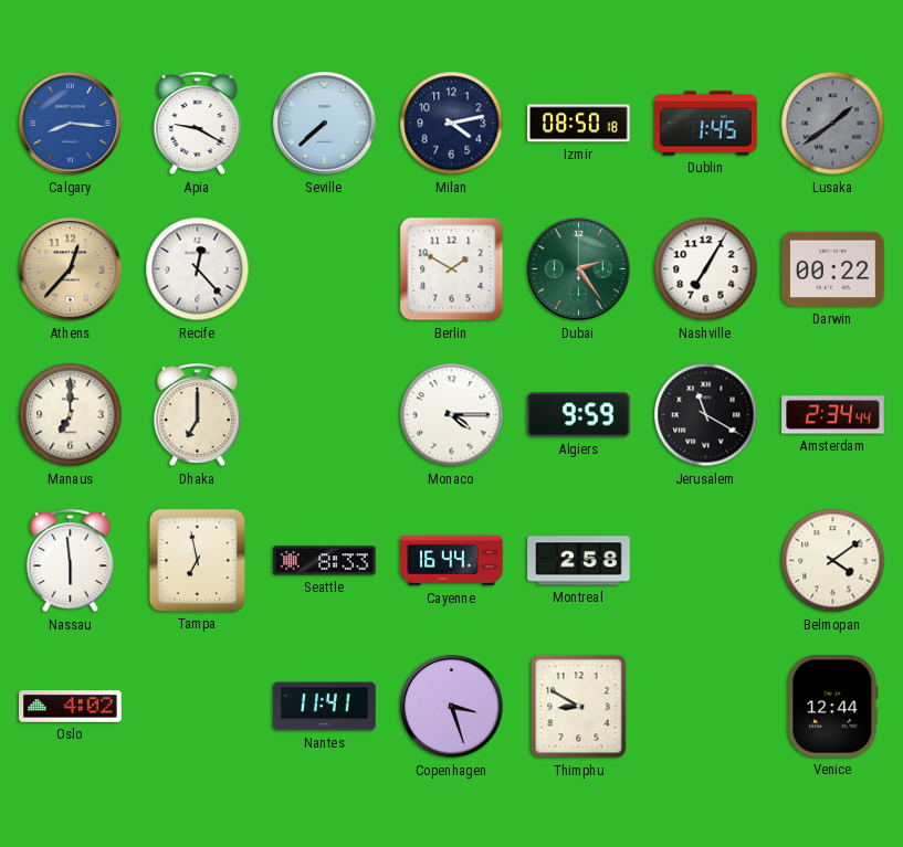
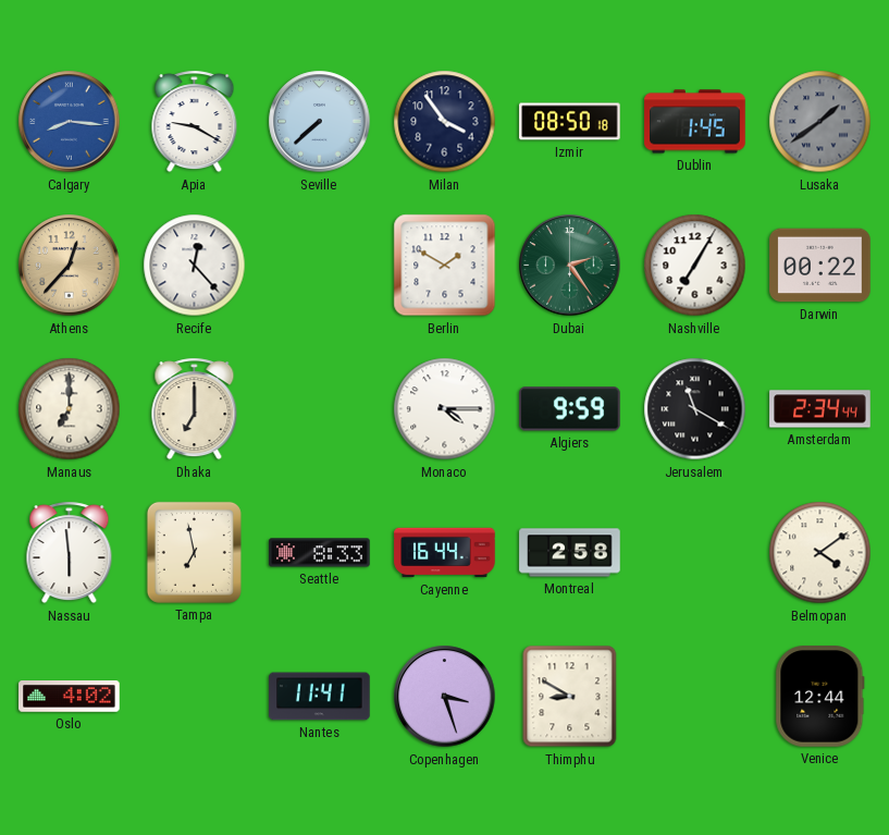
Milan: 4:13 -> 3:54
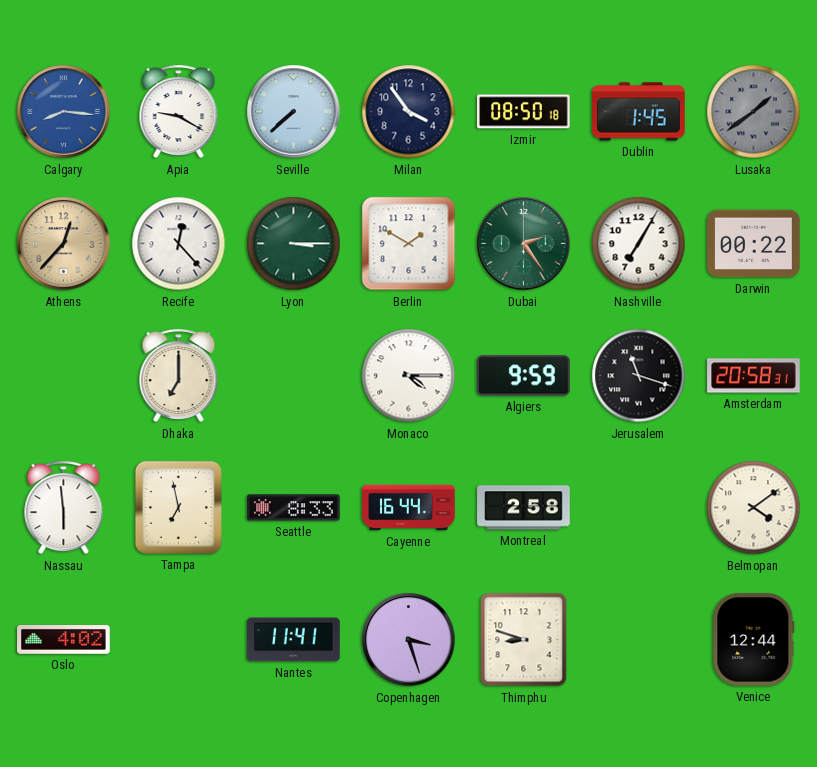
Lyon: none -> 3:15
Manaus: 7:00 -> none
Jerusalem: 11:20 -> 11:18
Amsterdam: 2:34 -> 20:58
Thimphu: 8:50 -> 8:48
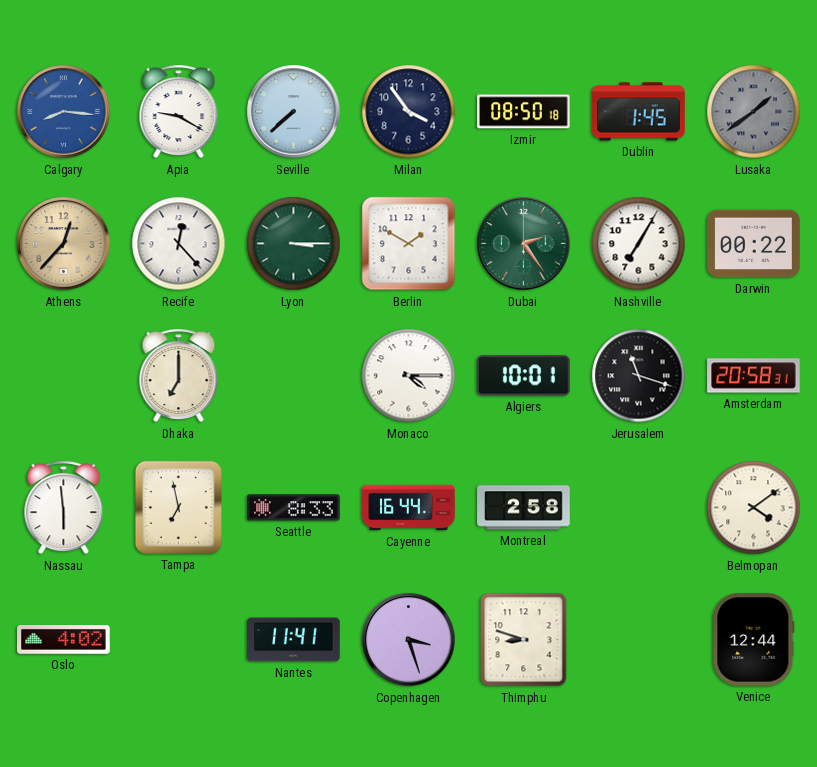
Algiers: 9:59 -> 10:01
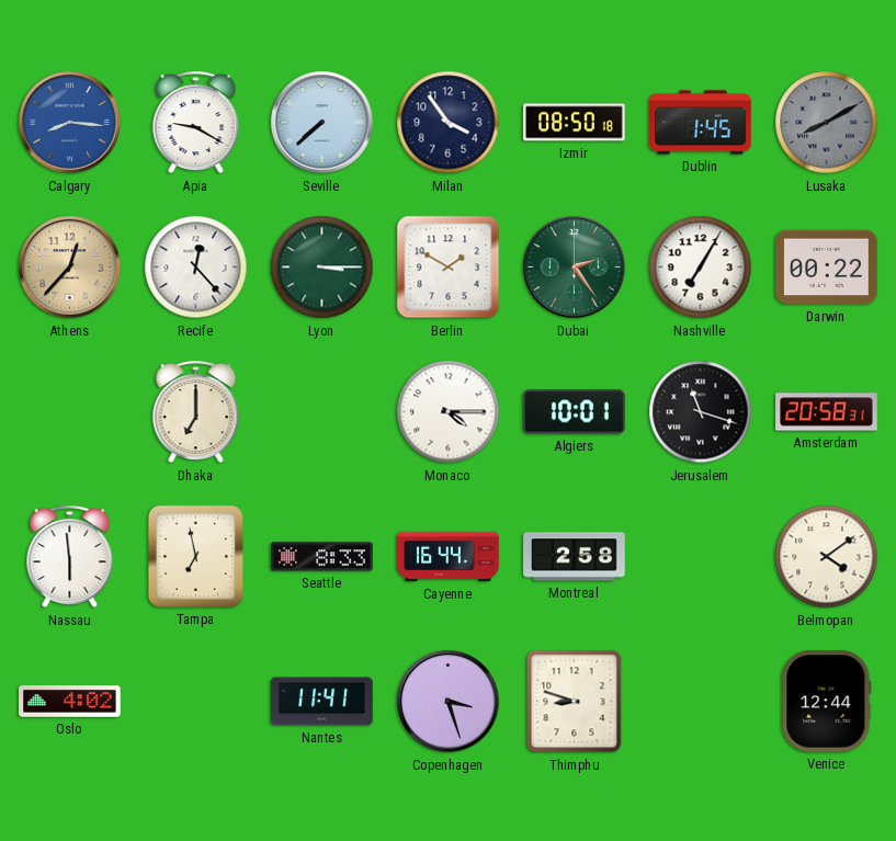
Lusaka: 1:39 -> 8:10
